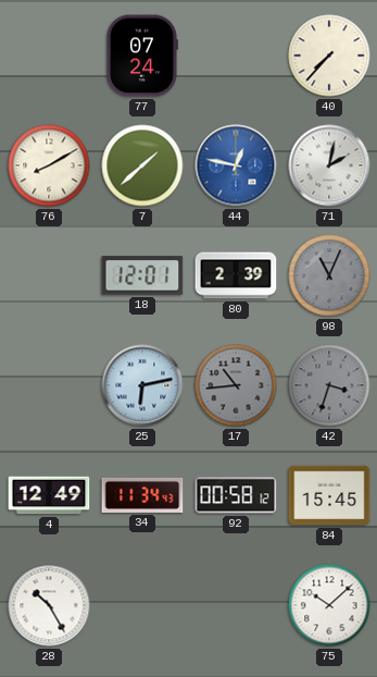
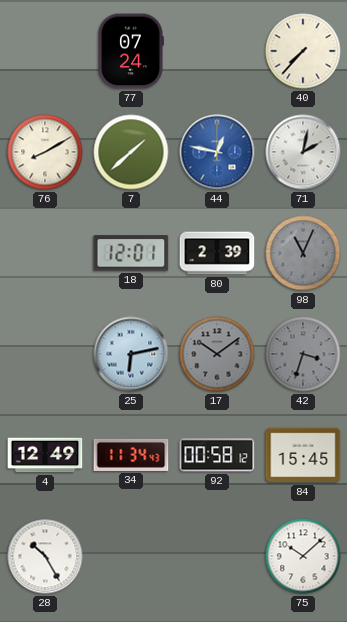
17: 10:44 -> 10:09
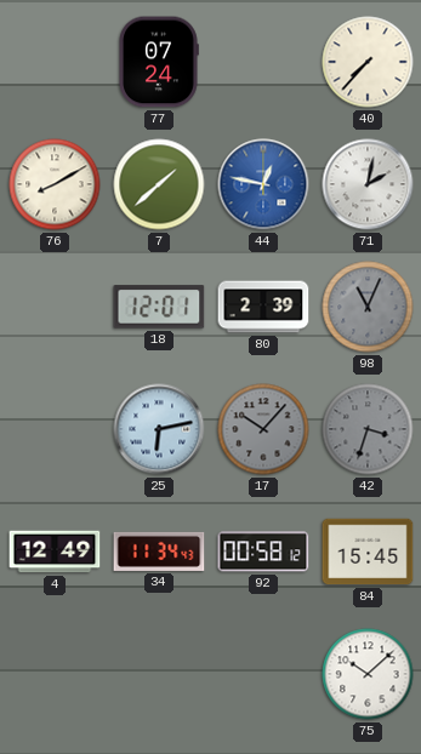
17: 10:09 -> 10:07
28: 10:25 -> none
